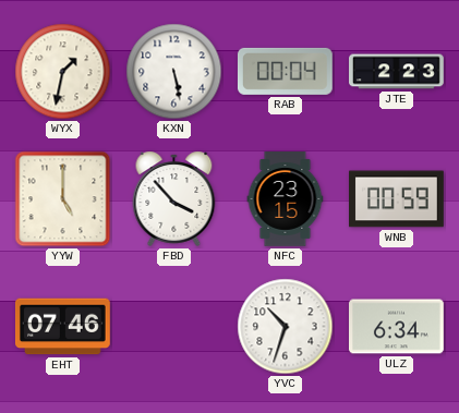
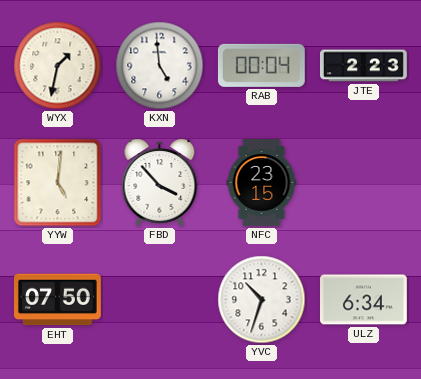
KXN: 5:28 -> 4:59
YYW: 5:00 -> 5:01
WNB: 00:59 -> none
EHT: 07:46 -> 07:50
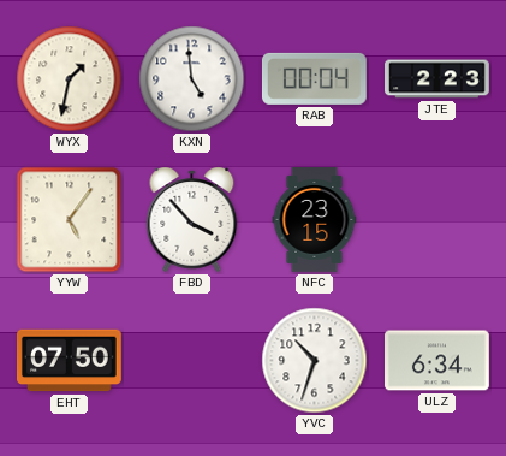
YYW: 5:01 -> 5:06
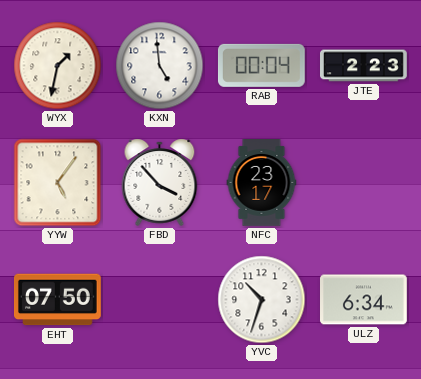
NFC: 23:15 -> 23:17
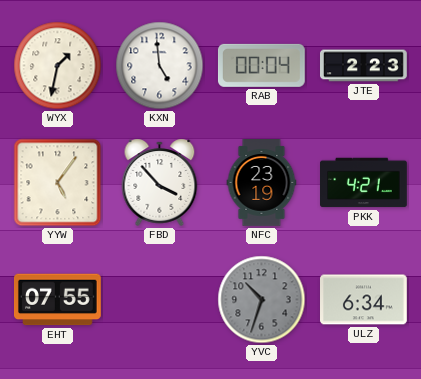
NFC: 23:17 -> 23:19
PKK: none -> 4:21
EHT: 07:50 -> 07:55
YVC dial: white -> grey
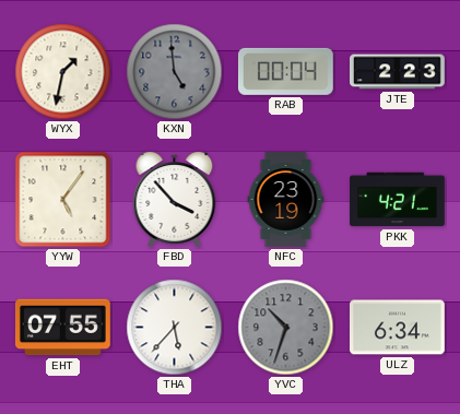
KXN dial: white -> grey
THA: none -> 5:37
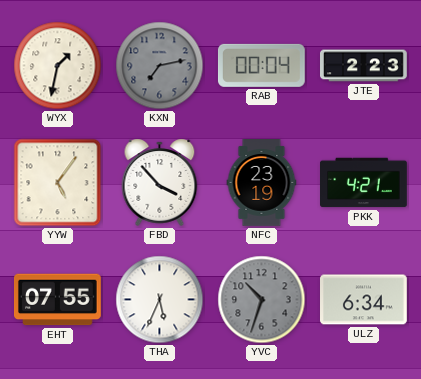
KXN: 4:59 -> 7:13
THA: 5:37 -> 5:34
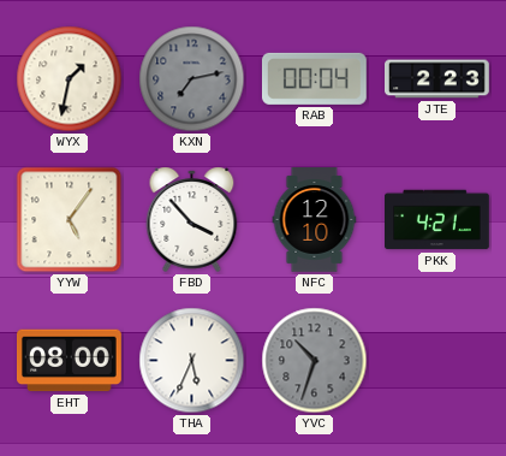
NFC: 23:19 -> 12:10
EHT: 07:55 -> 08:00
ULZ: 6:34 -> none
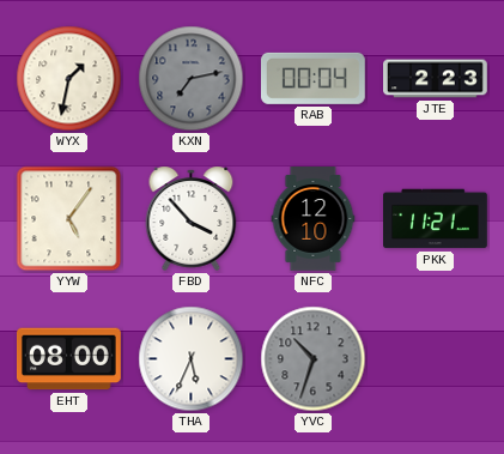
PKK: 4:21 -> 11:21
